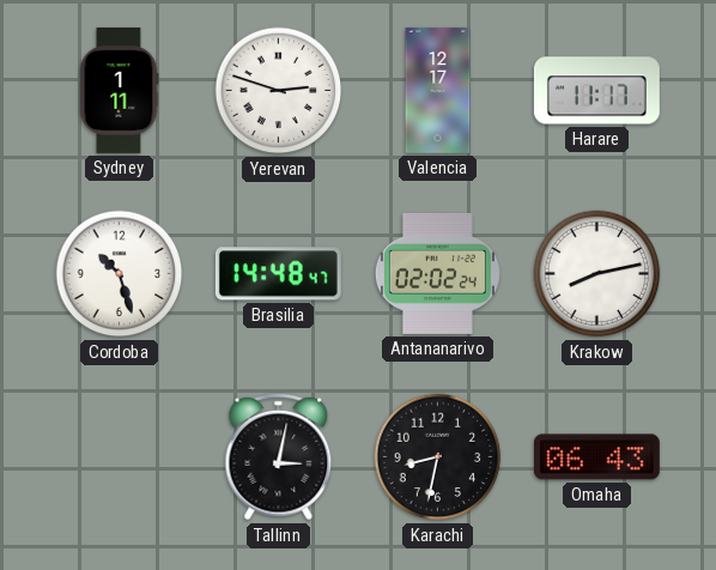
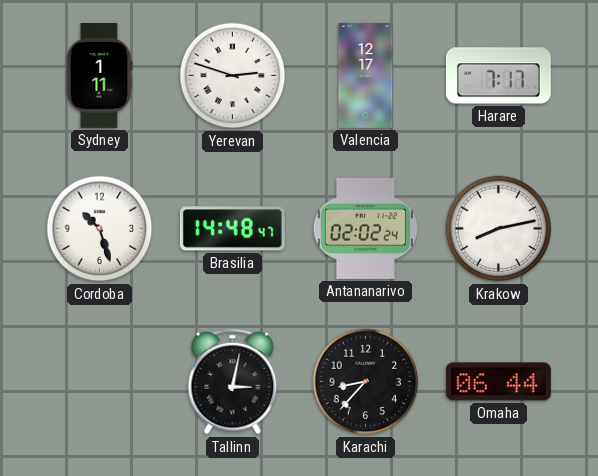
Harare: 11:17 -> 7:17
Karachi: 8:32 -> 8:37
Omaha: 06:43 -> 06:44
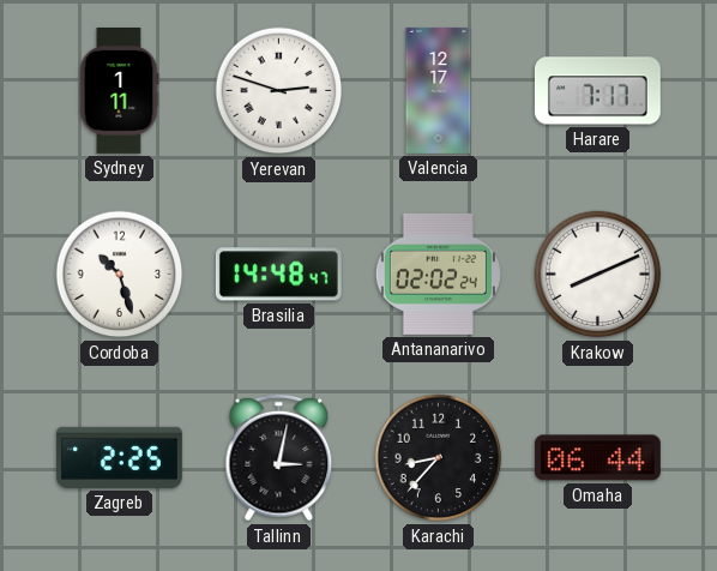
Krakow: 8:13 -> 8:11
Zagreb: none -> 2:25
